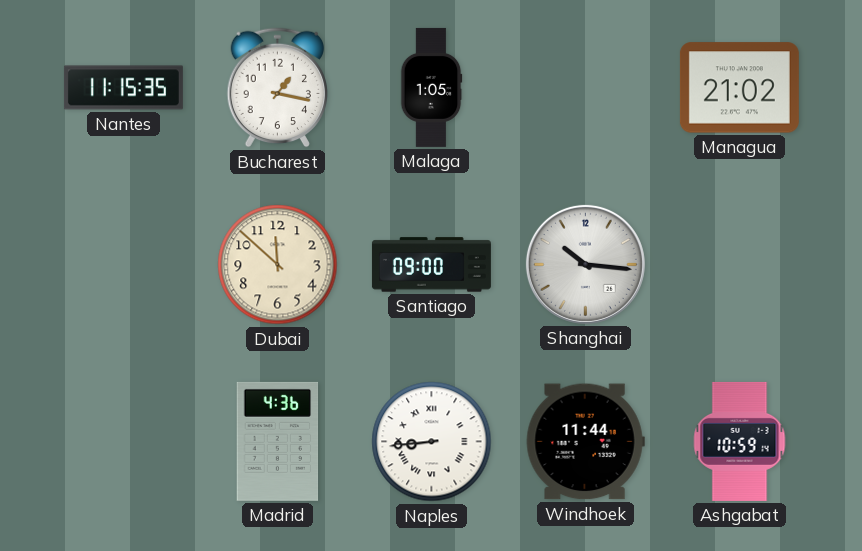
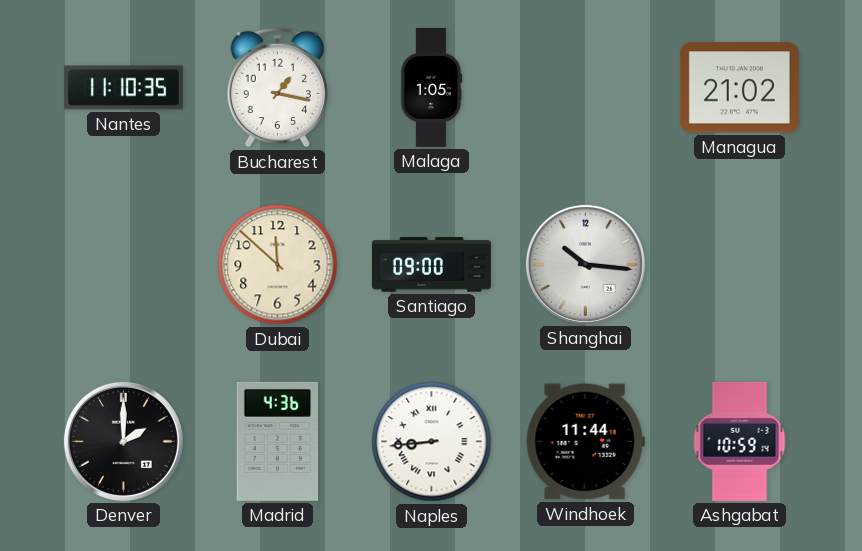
Nantes: 11:15 -> 11:10
Denver: none -> 2:00
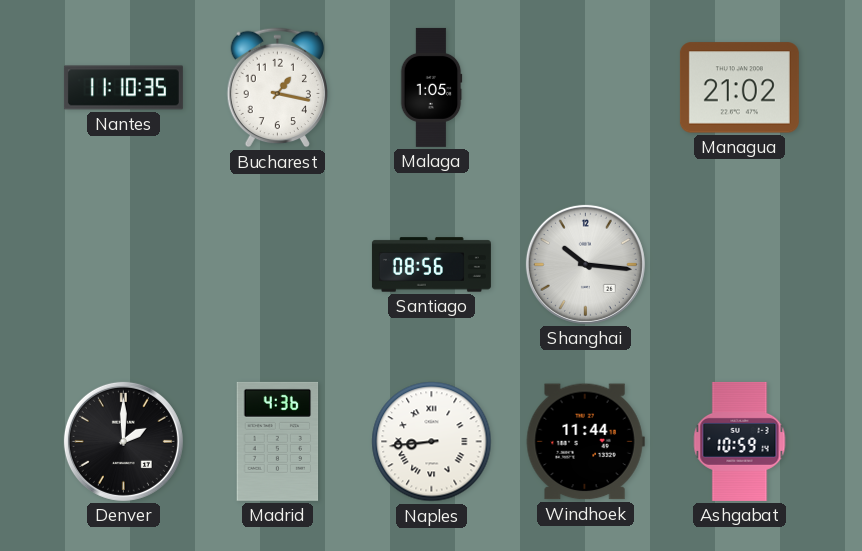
Dubai: 11:52 -> none
Santiago: 09:00 -> 08:56
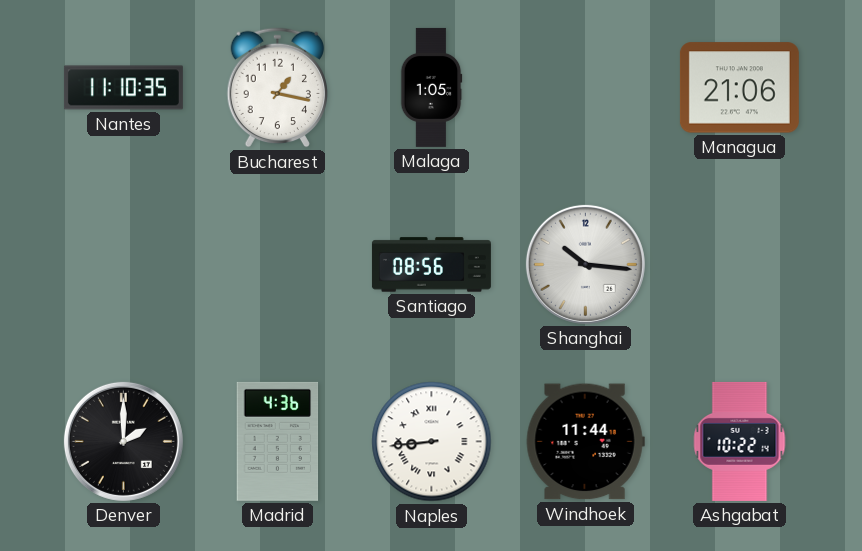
Managua: 21:02 -> 21:06
Ashgabat: 10:59 -> 10:22
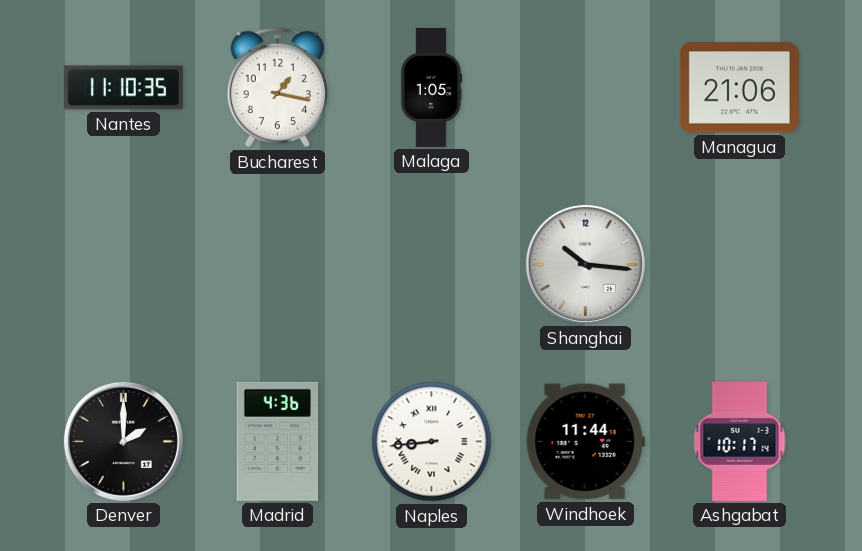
Santiago: 08:56 -> none
Ashgabat: 10:22 -> 10:17
